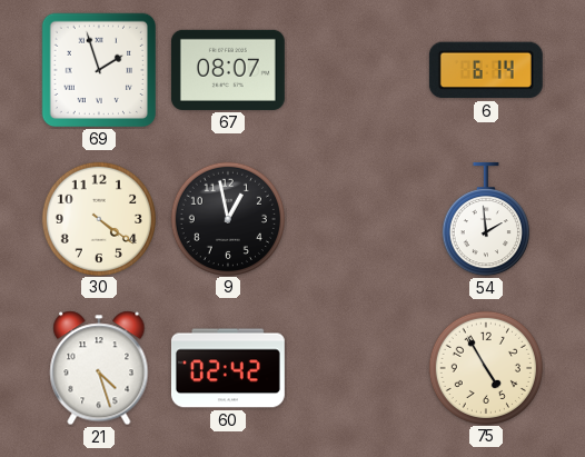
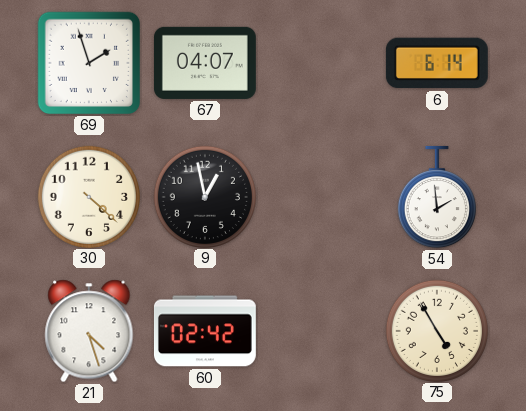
67: 08:07 -> 04:07
30: 4:21 -> 4:22
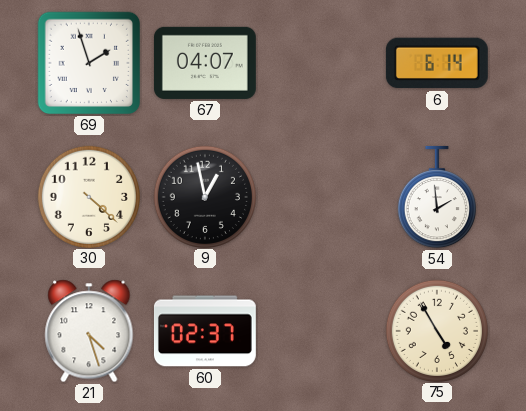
60: 02:42 -> 02:37
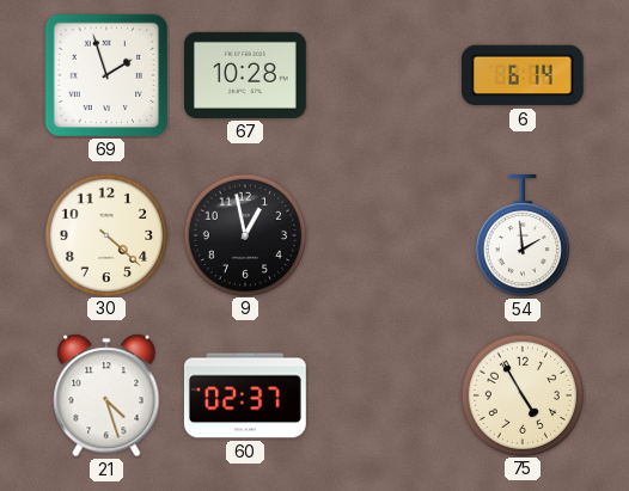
67: 04:07 -> 10:28
